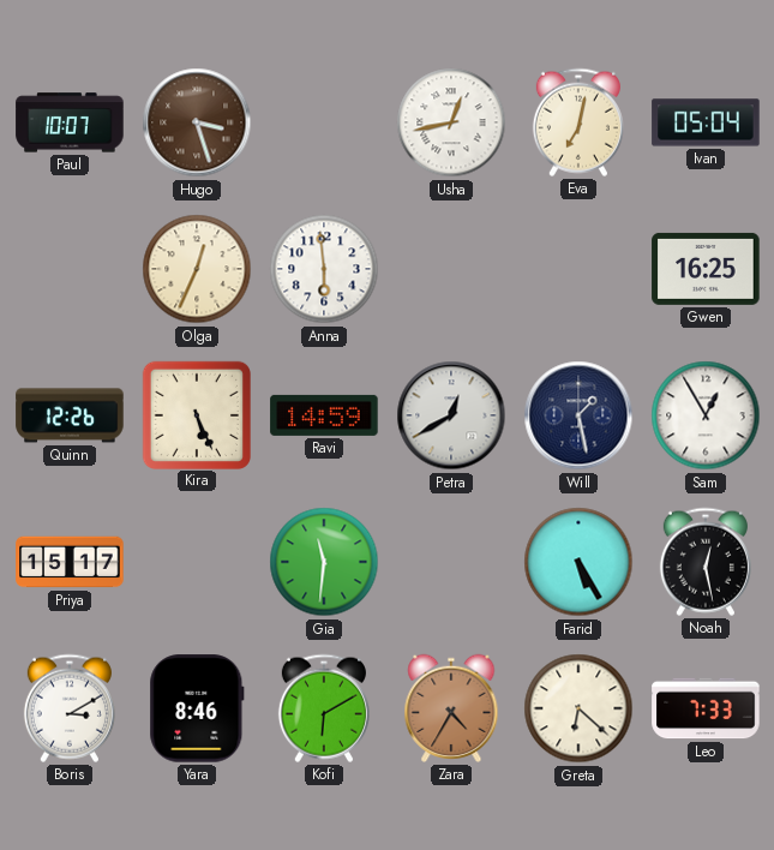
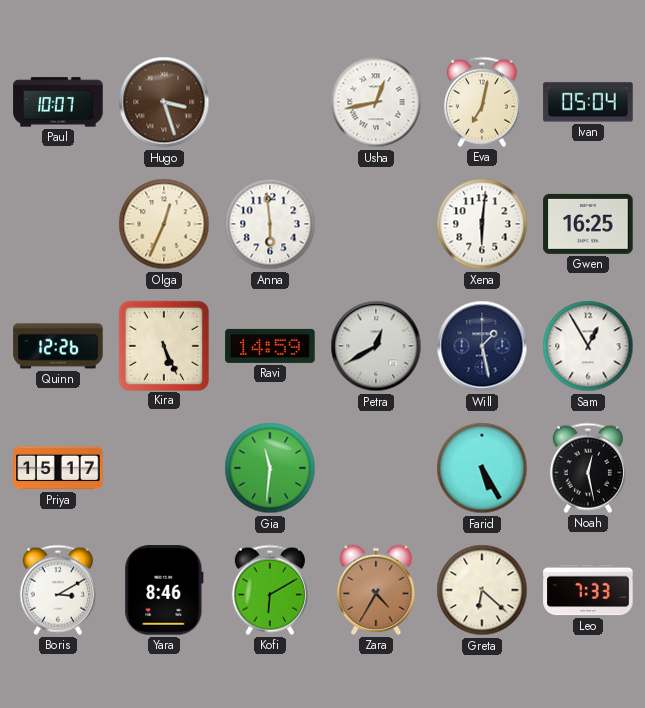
Xena: none -> 6:01
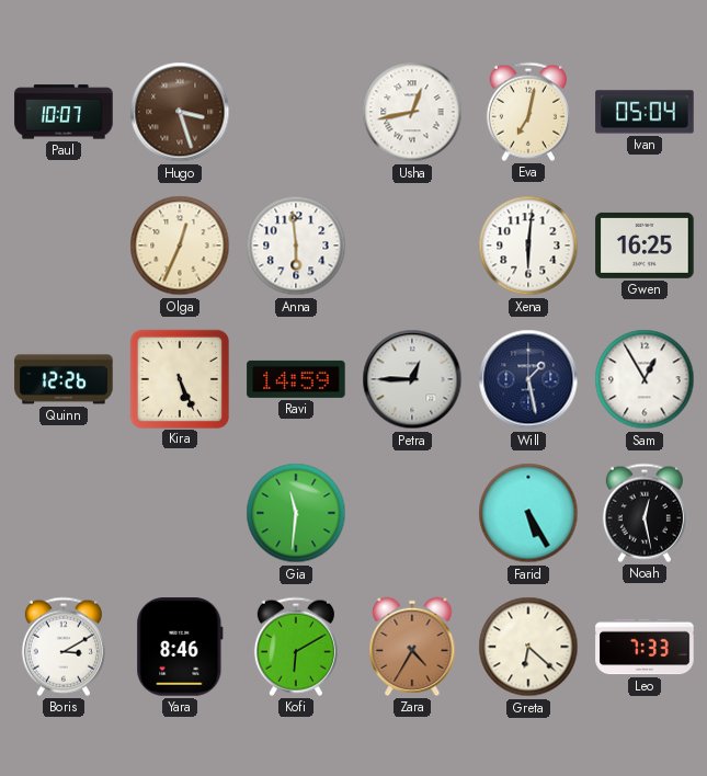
Petra: 12:40 -> 12:45
Priya: 15:17 -> none
